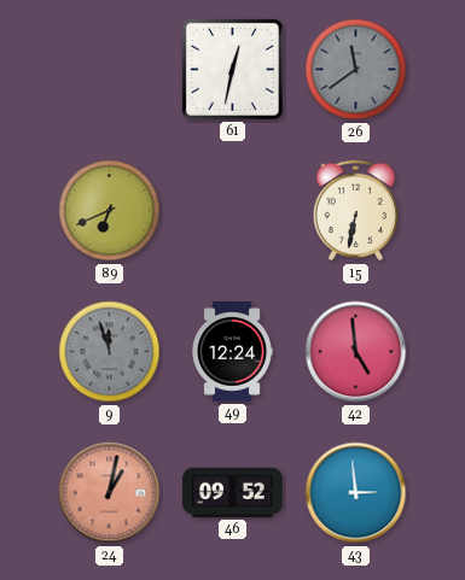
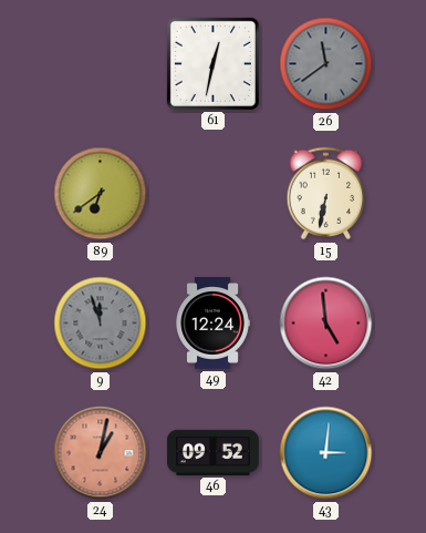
89: 6:41 -> 6:39
43: 2:59 -> 3:01
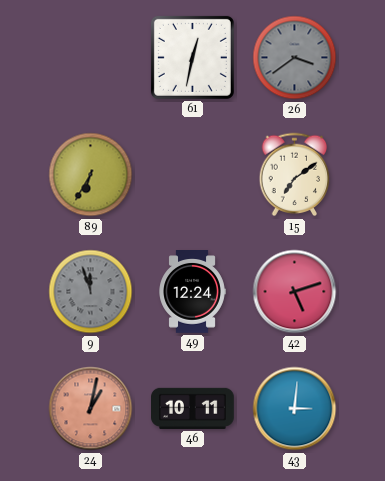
26: 11:39 -> 3:39
89: 6:39 -> 6:35
15: 6:32 -> 7:09
42: 4:59 -> 5:12
46: 09:52 -> 10:11
